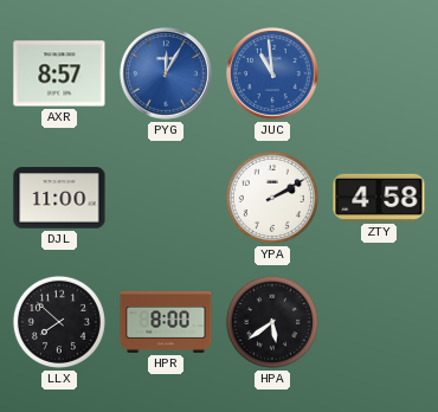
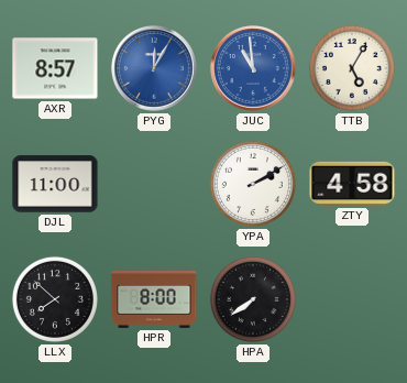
TTB: none -> 5:05
HPA: 5:39 -> 7:39
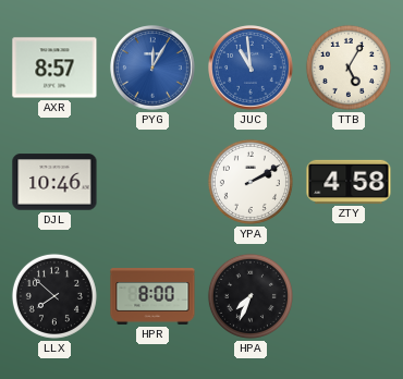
DJL: 11:00 -> 10:46
HPA: 7:39 -> 7:34
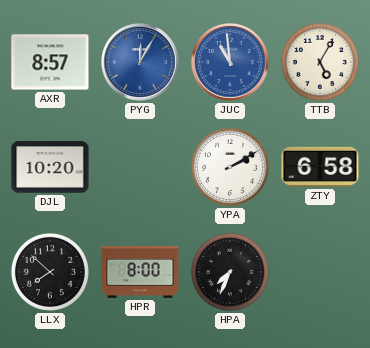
DJL: 10:46 -> 10:20
ZTY: 4:58 -> 6:58
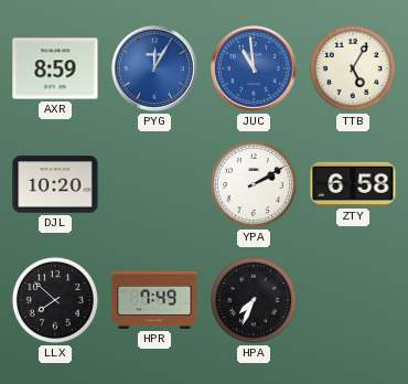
AXR: 8:57 -> 8:59
HPR: 8:00 -> 7:49
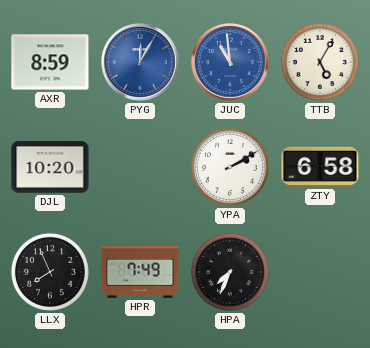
LLX: 7:52 -> 7:56
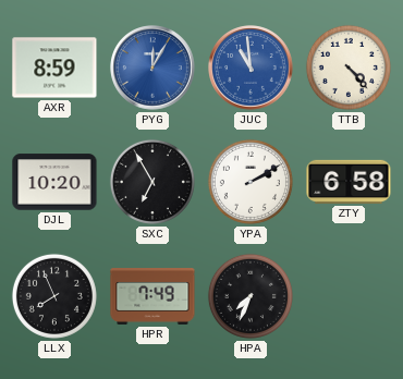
TTB: 5:05 -> 4:23
SXC: none -> 6:55
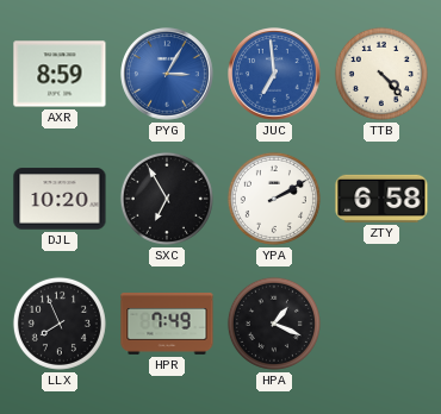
PYG: 12:05 -> 3:05
JUC: 10:59 -> 6:59
HPA: 7:34 -> 1:19
